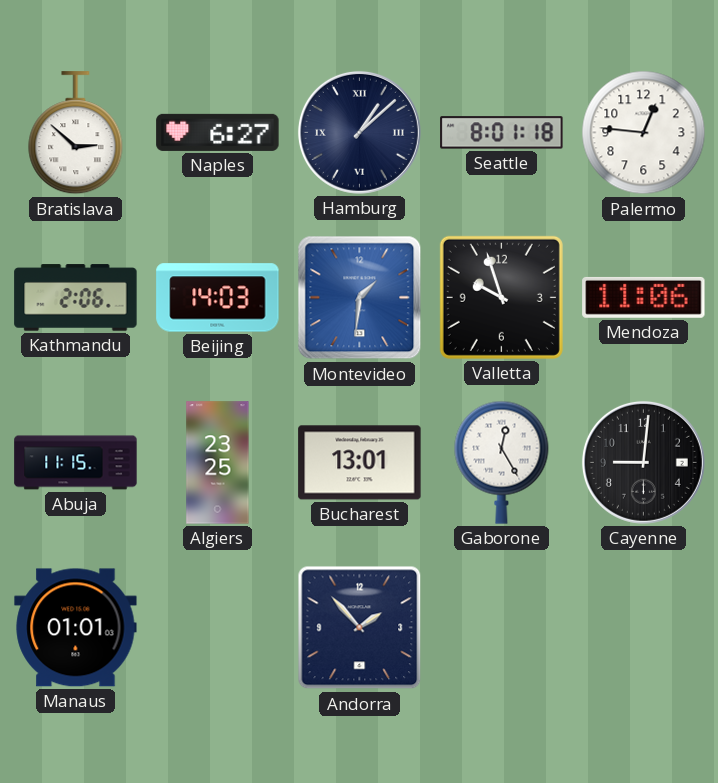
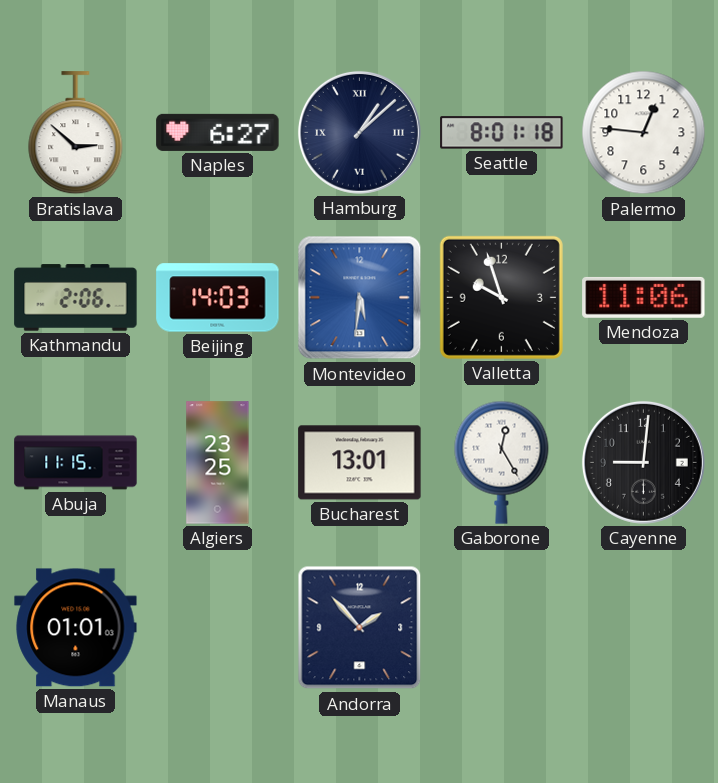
Montevideo: 1:31 -> 5:31
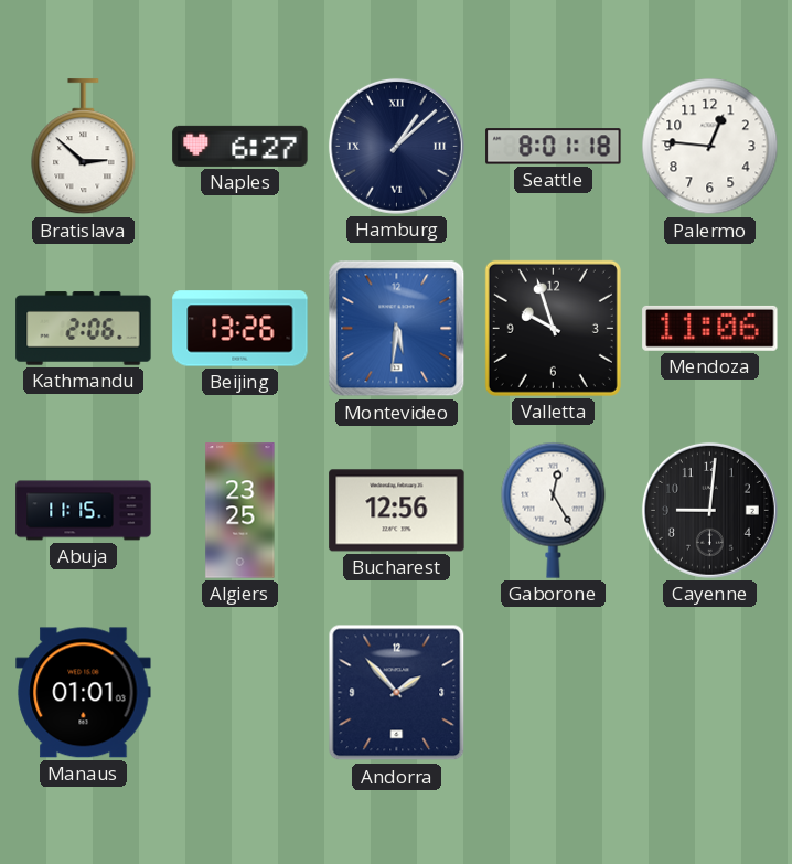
Beijing: 14:03 -> 13:26
Bucharest: 13:01 -> 12:56
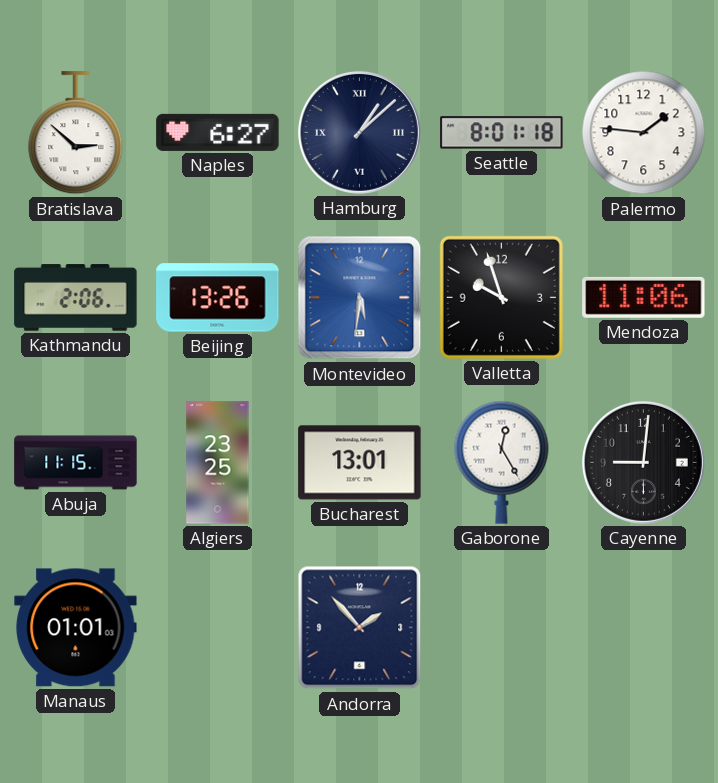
Palermo: 12:46 -> 1:46
Bucharest: 12:56 -> 13:01
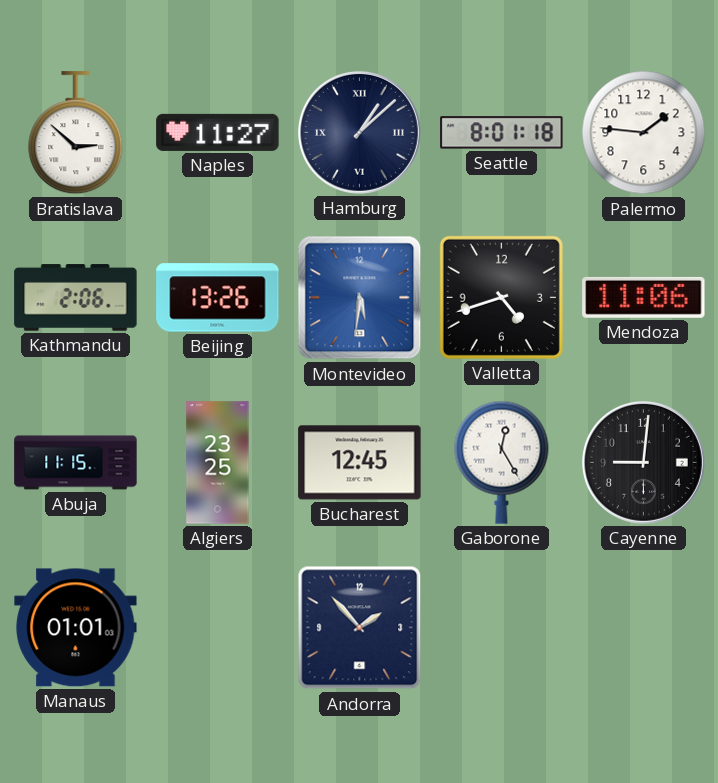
Naples: 6:27 -> 11:27
Valletta: 9:57 -> 4:42
Bucharest: 13:01 -> 12:45
